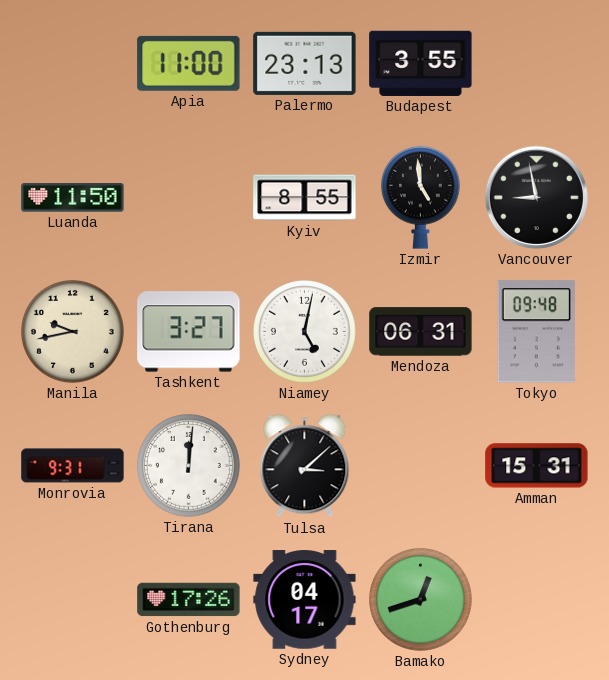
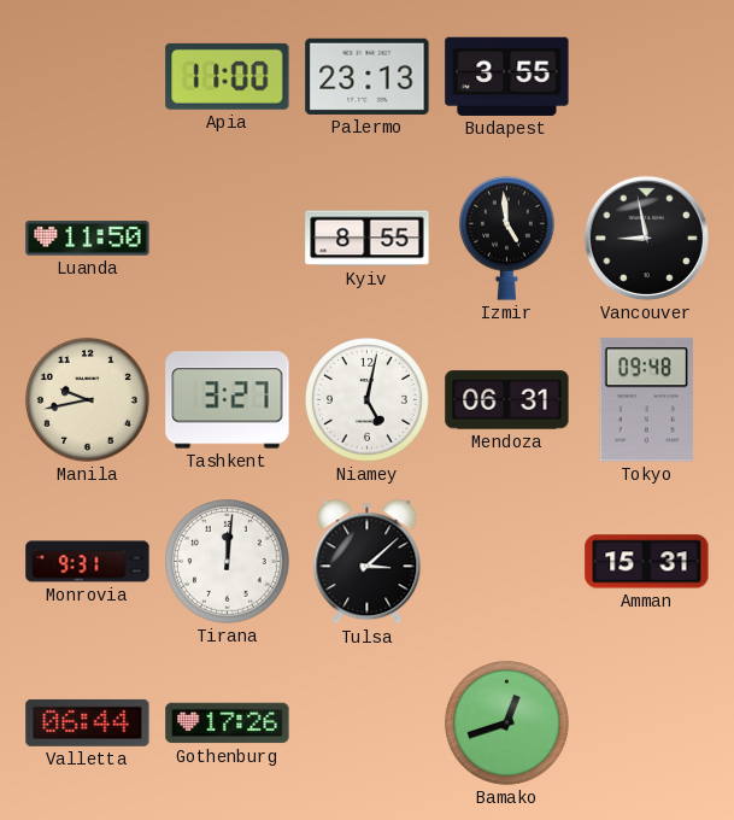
Valletta: none -> 06:44
Sydney: 04:17 -> none
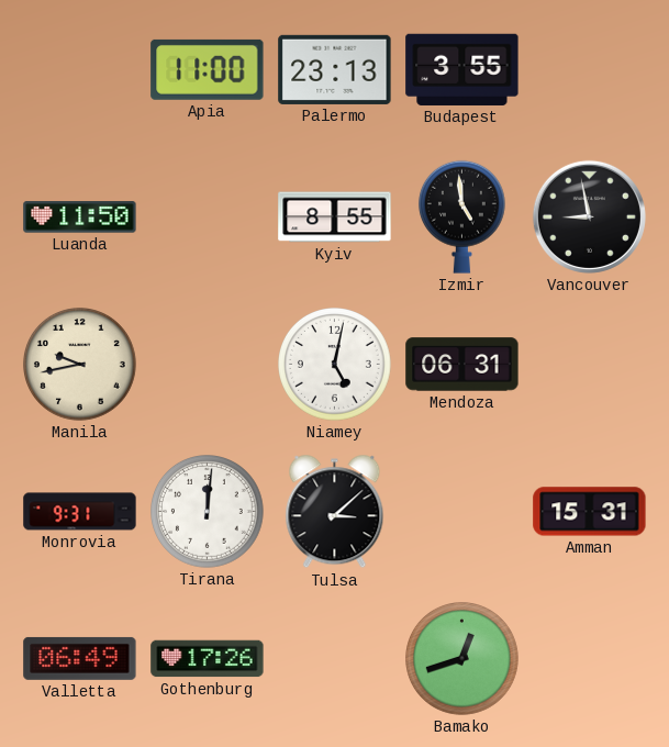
Tashkent: 3:27 -> none
Tokyo: 09:48 -> none
Valletta: 06:44 -> 06:49
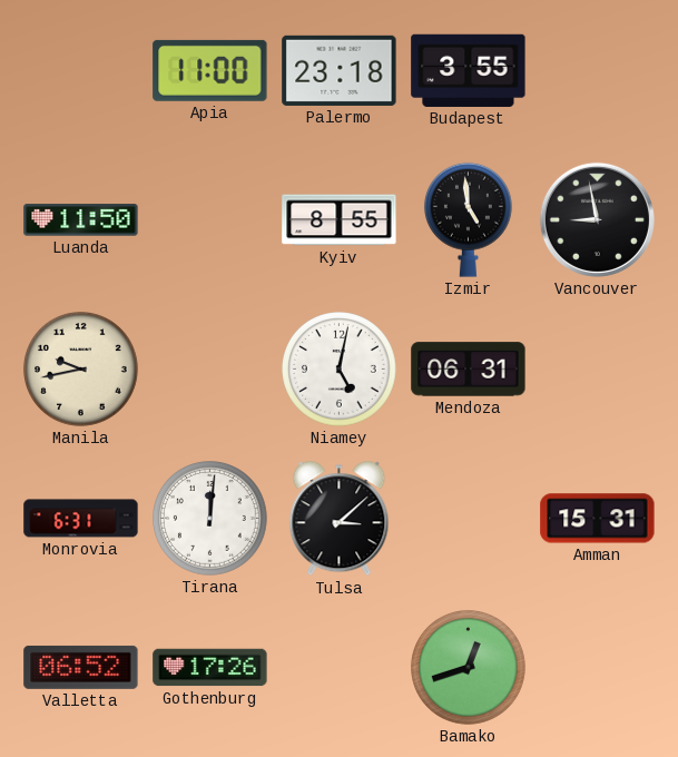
Palermo: 23:13 -> 23:18
Monrovia: 9:31 -> 6:31
Valletta: 06:49 -> 06:52
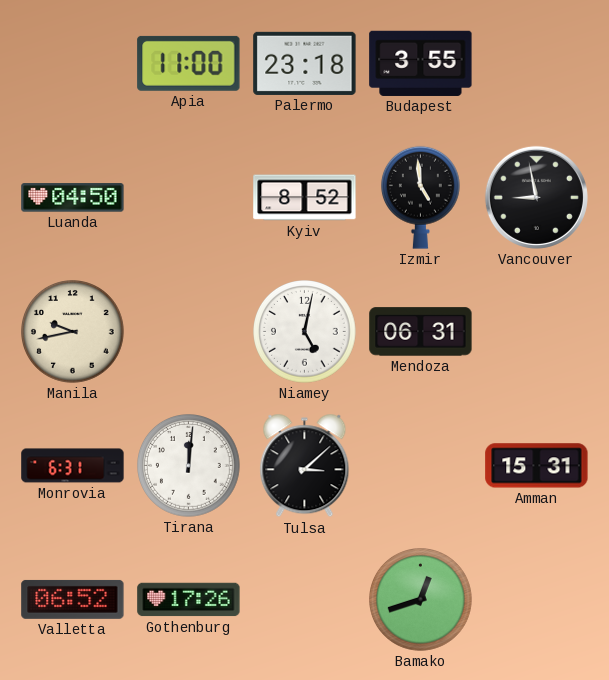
Luanda: 11:50 -> 04:50
Kyiv: 8:55 -> 8:52
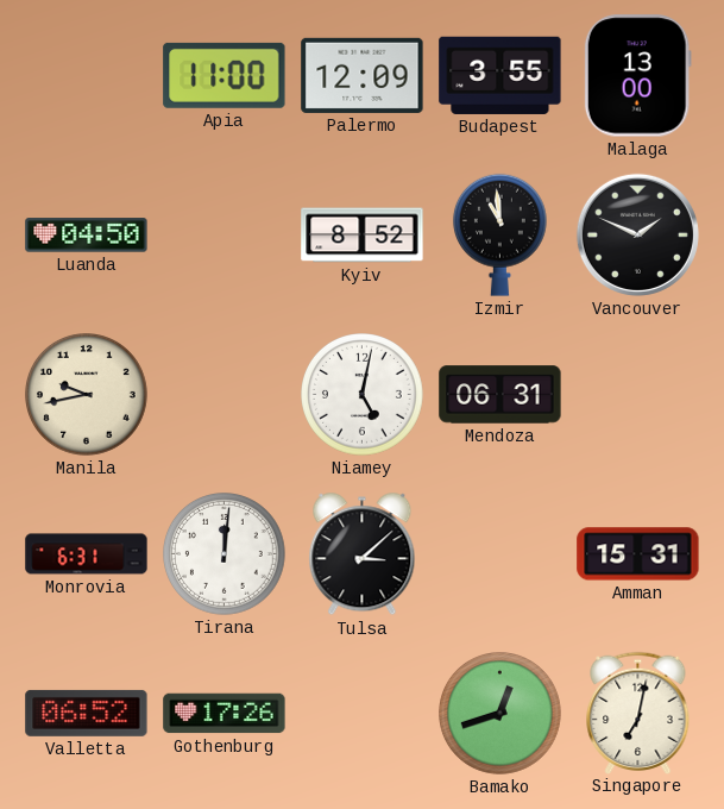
Palermo: 23:18 -> 12:09
Malaga: none -> 13:00
Izmir: 4:59 -> 10:59
Vancouver: 8:58 -> 1:49
Singapore: none -> 7:02
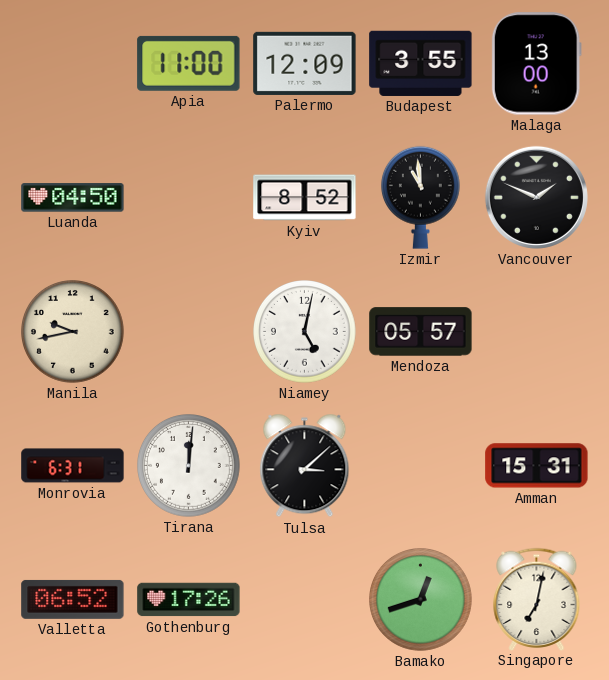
Mendoza: 06:31 -> 05:57
